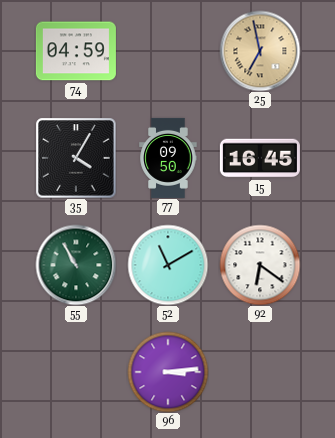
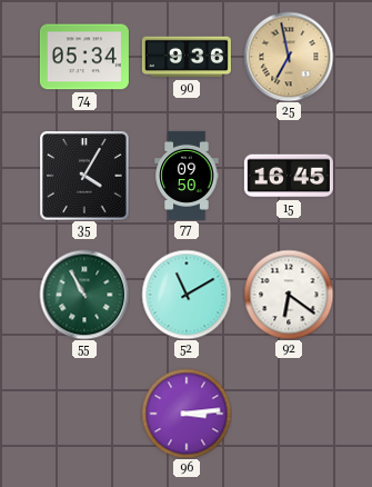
74: 04:59 -> 05:34
90: none -> 9:36
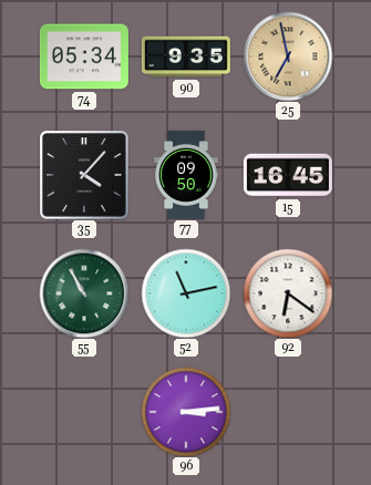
90: 9:36 -> 9:35
35: 4:05 -> 4:07
52: 11:10 -> 11:13
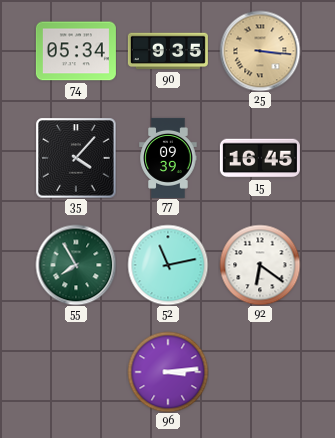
25: 6:58 -> 3:16
77: 09:50 -> 09:39
55: 10:55 -> 7:55
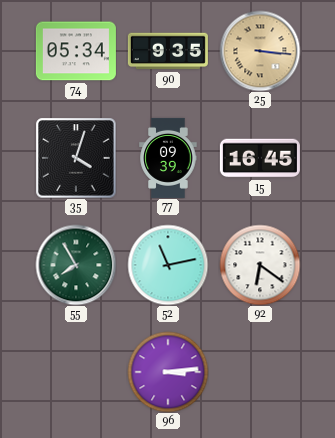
35: 4:07 -> 4:03
